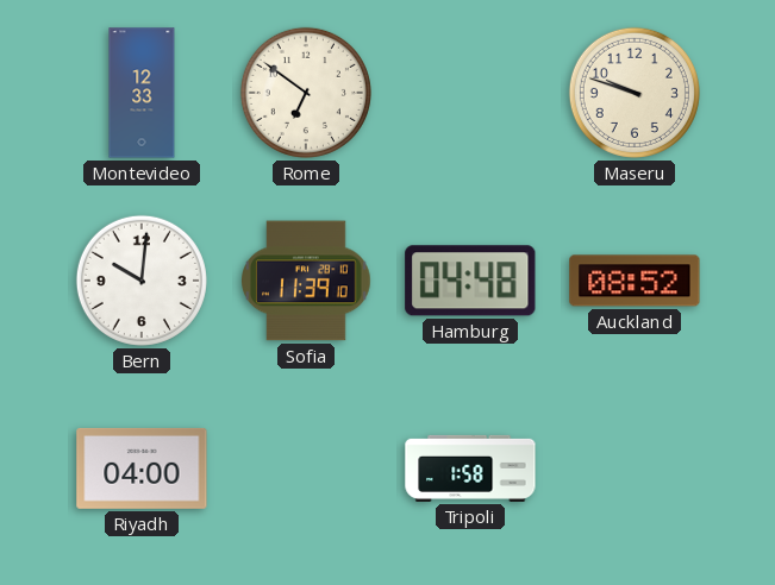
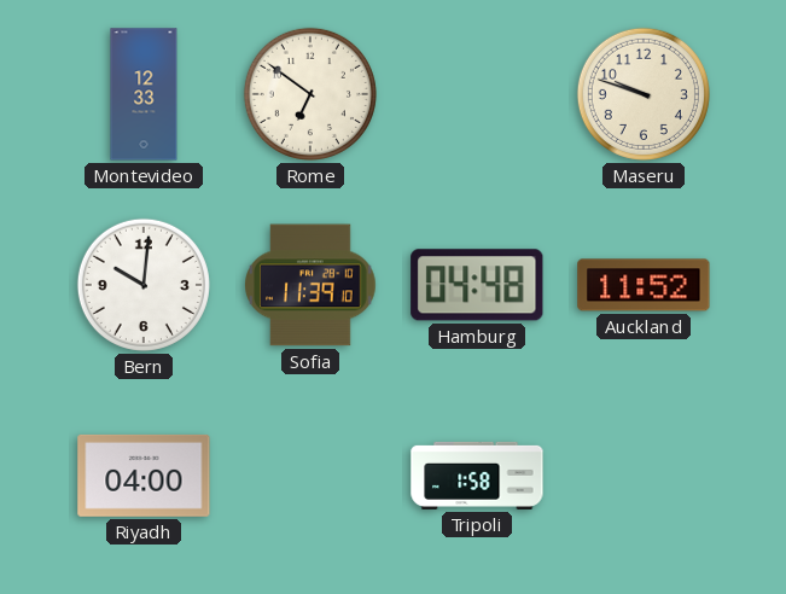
Auckland: 08:52 -> 11:52
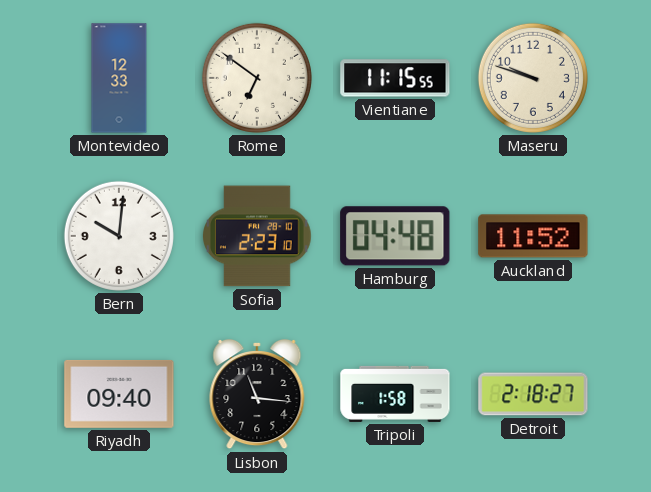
Vientiane: none -> 11:15
Sofia: 11:39 -> 2:23
Riyadh: 04:00 -> 09:40
Lisbon: none -> 11:16
Detroit: none -> 2:18
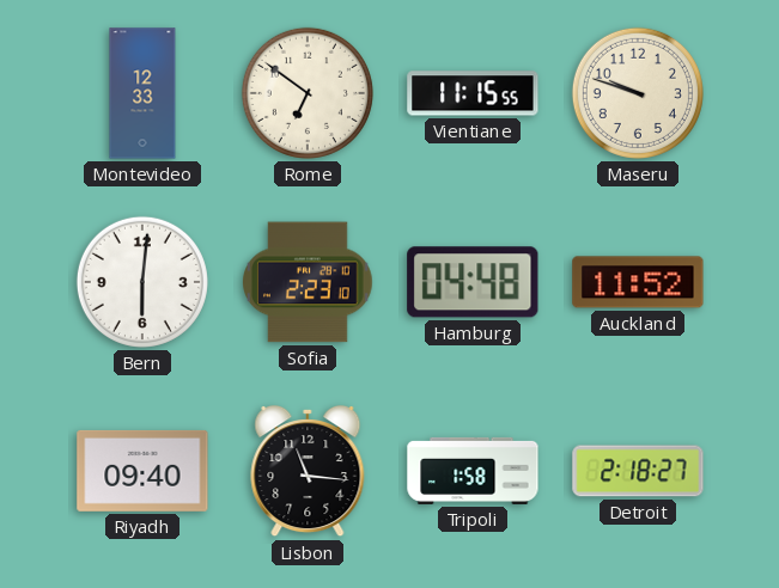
Bern: 10:01 -> 6:01
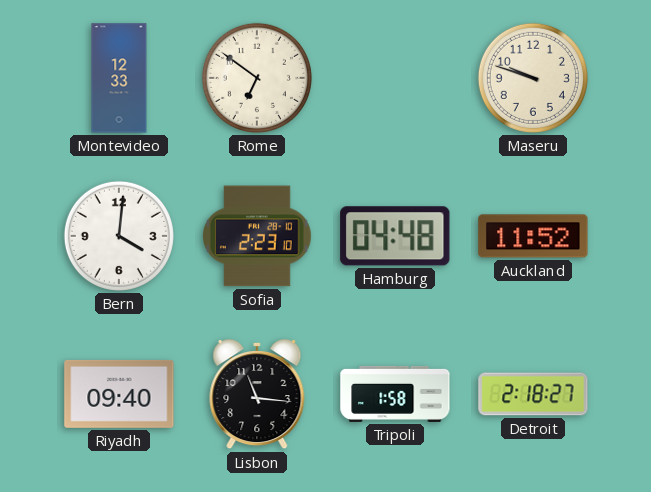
Vientiane: 11:15 -> none
Bern: 6:01 -> 4:01
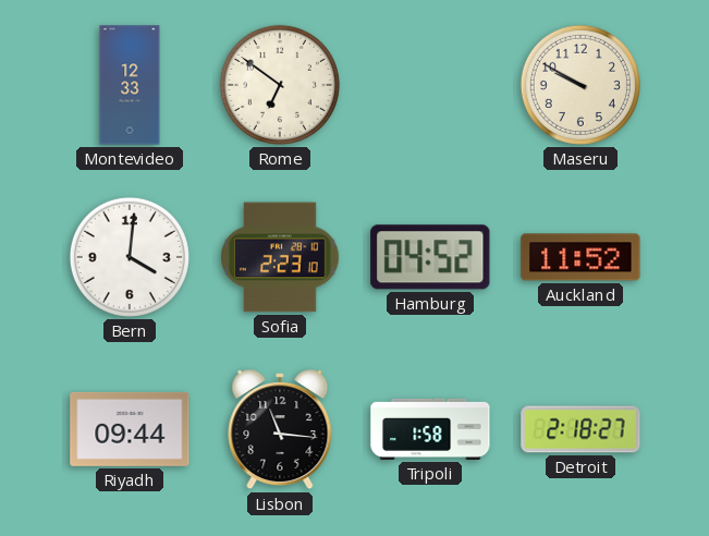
Maseru: 9:48 -> 9:50
Hamburg: 04:48 -> 04:52
Riyadh: 09:40 -> 09:44
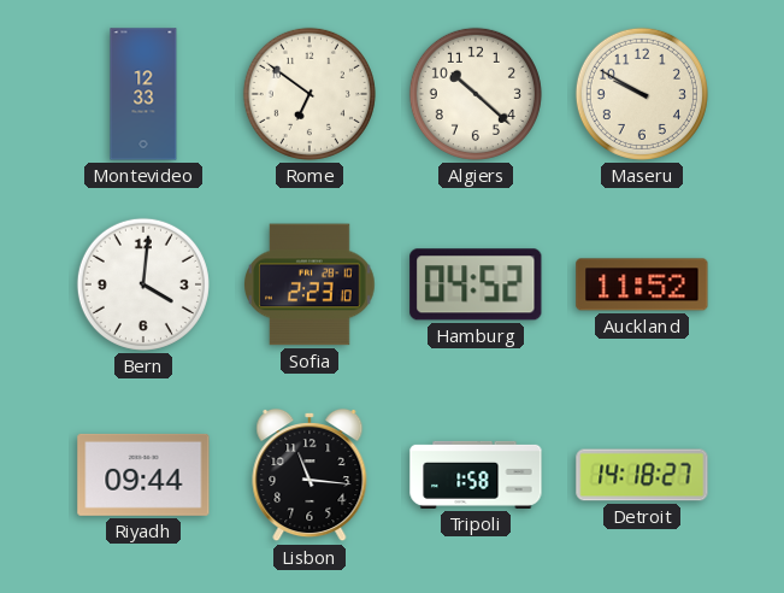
Algiers: none -> 10:22
Detroit: 2:18 -> 14:18
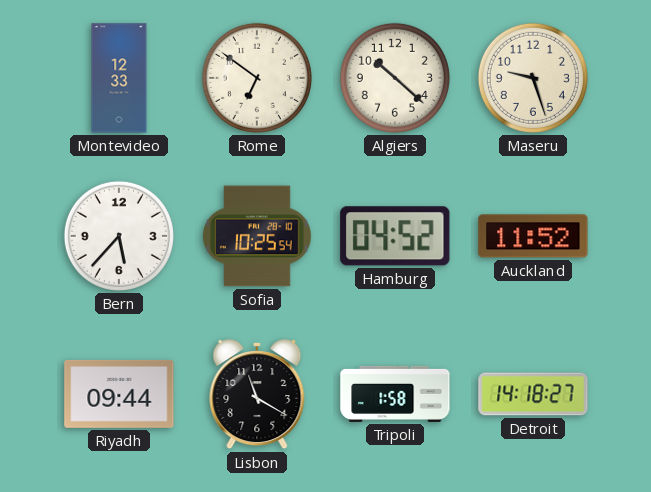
Maseru: 9:50 -> 9:27
Bern: 4:01 -> 5:37
Sofia: 2:23 -> 10:25
Lisbon: 11:16 -> 11:20
